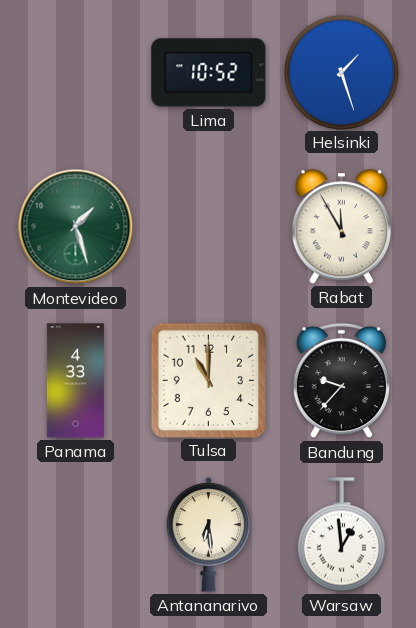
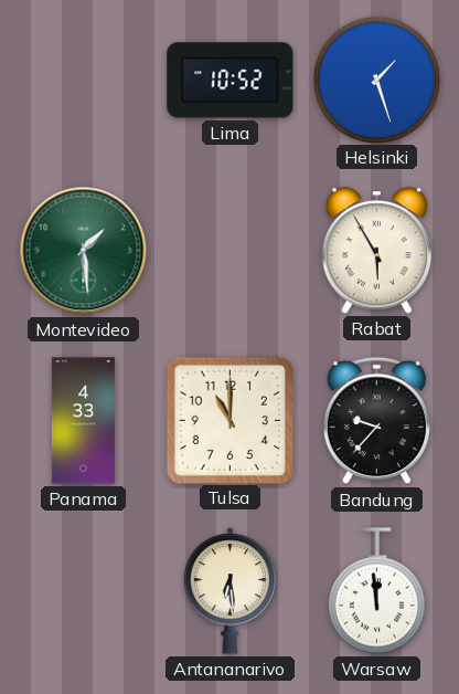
Montevideo: 1:27 -> 1:29
Rabat: 11:55 -> 5:55
Warsaw: 12:59 -> 11:59
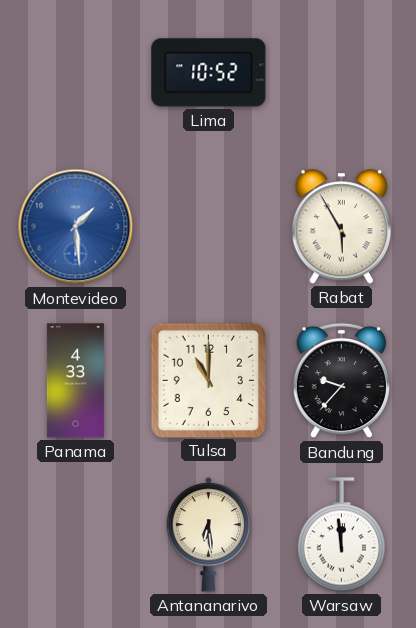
Helsinki: 1:27 -> none
Montevideo dial: green -> blue
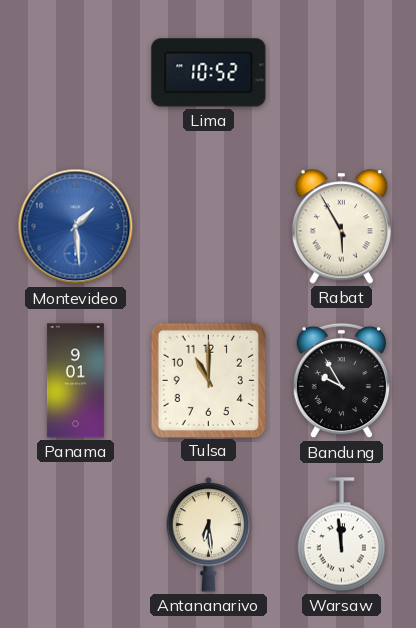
Panama: 4:33 -> 9:01
Bandung: 9:37 -> 9:55
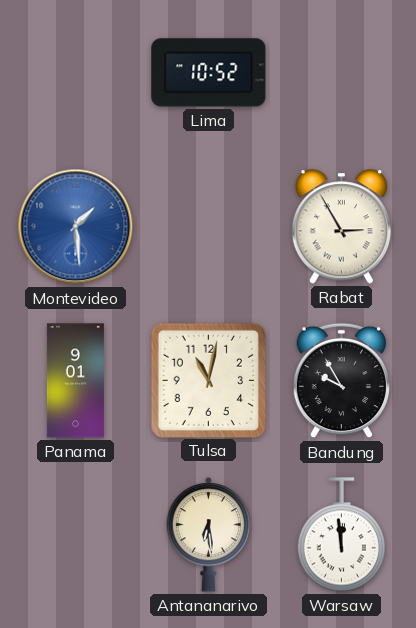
Rabat: 5:55 -> 2:55
Tulsa: 11:00 -> 11:02
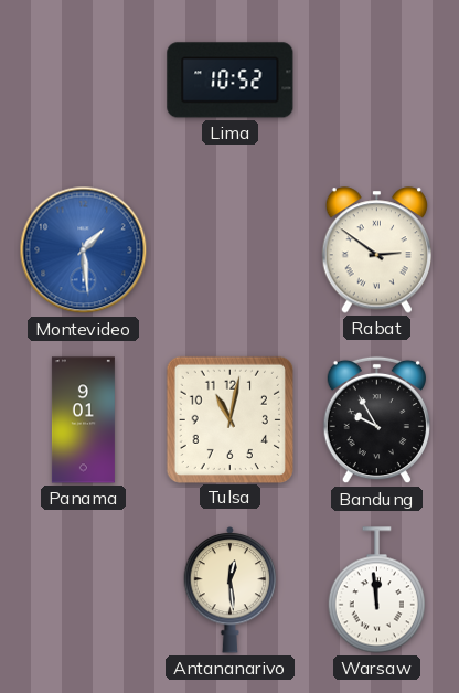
Rabat: 2:55 -> 2:51
Antananarivo: 6:29 -> 12:29
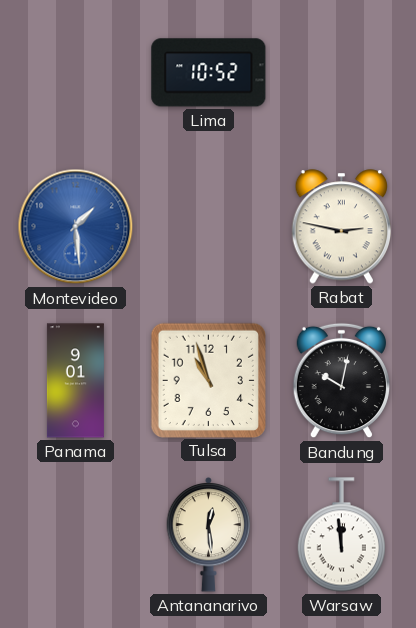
Rabat: 2:51 -> 2:47
Tulsa: 11:02 -> 10:57
Bandung: 9:55 -> 10:02
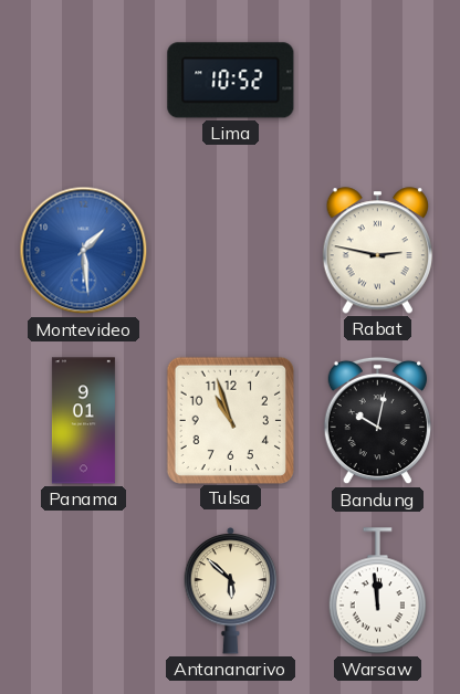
Antananarivo: 12:29 -> 5:52
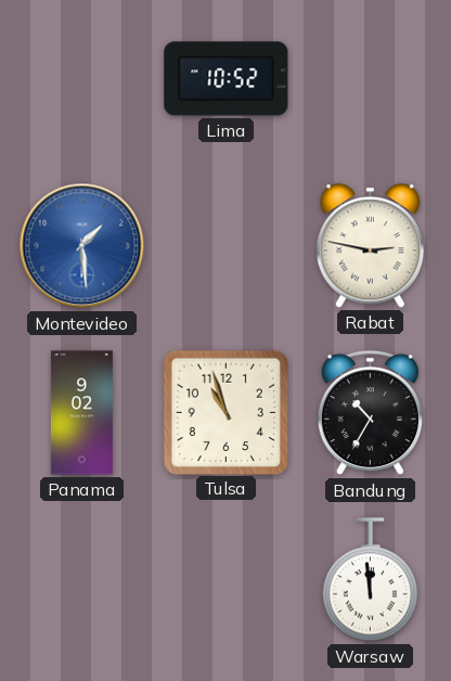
Panama: 9:01 -> 9:02
Bandung: 10:02 -> 10:35
Antananarivo: 5:52 -> none
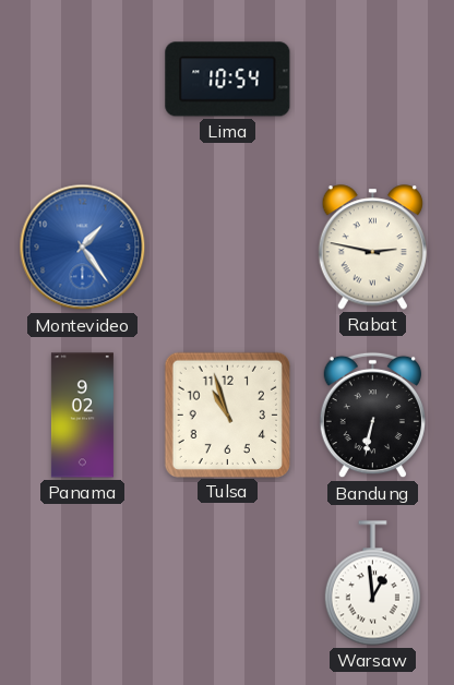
Lima: 10:52 -> 10:54
Montevideo: 1:29 -> 1:24
Bandung: 10:35 -> 6:32
Warsaw: 11:59 -> 12:59
